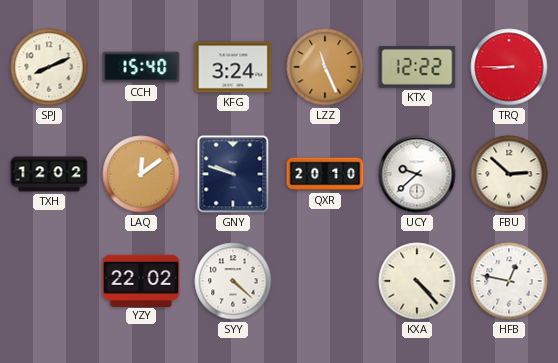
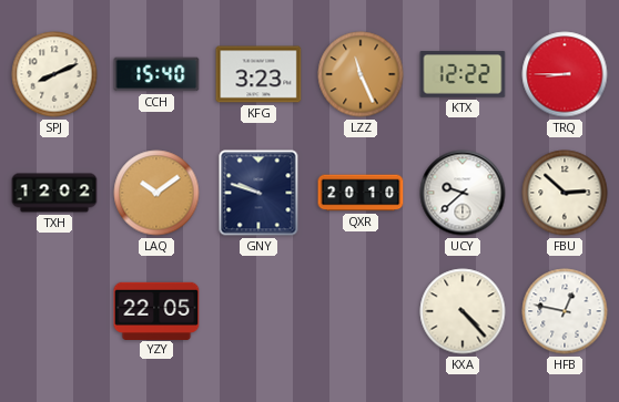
KFG: 3:24 -> 3:23
LAQ: 12:09 -> 10:09
YZY: 22:02 -> 22:05
SYY: 4:22 -> none
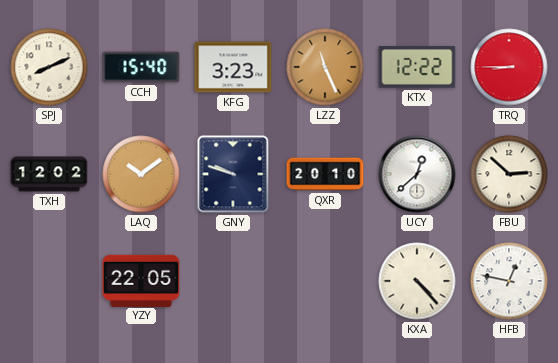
UCY: 9:38 -> 12:38
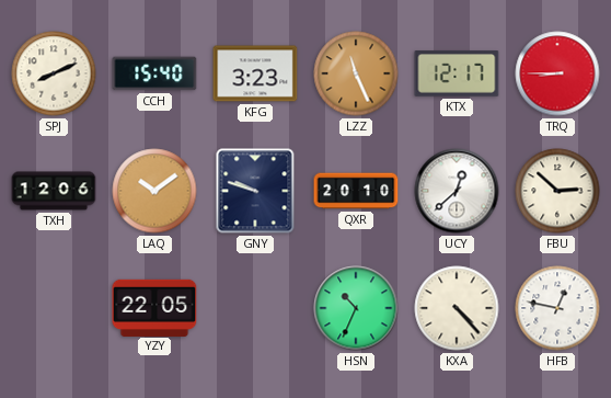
KTX: 12:22 -> 12:17
TXH: 12:02 -> 12:06
HSN: none -> 10:34
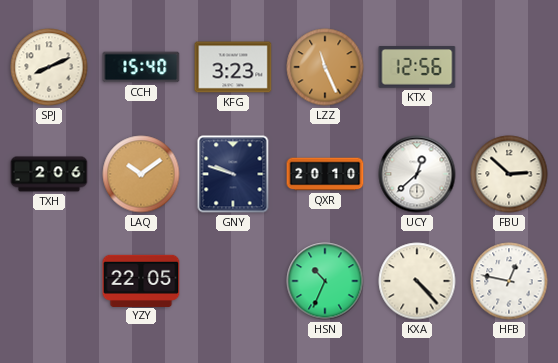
KTX: 12:17 -> 12:56
TRQ: 8:45 -> none
TXH: 12:06 -> 2:06
